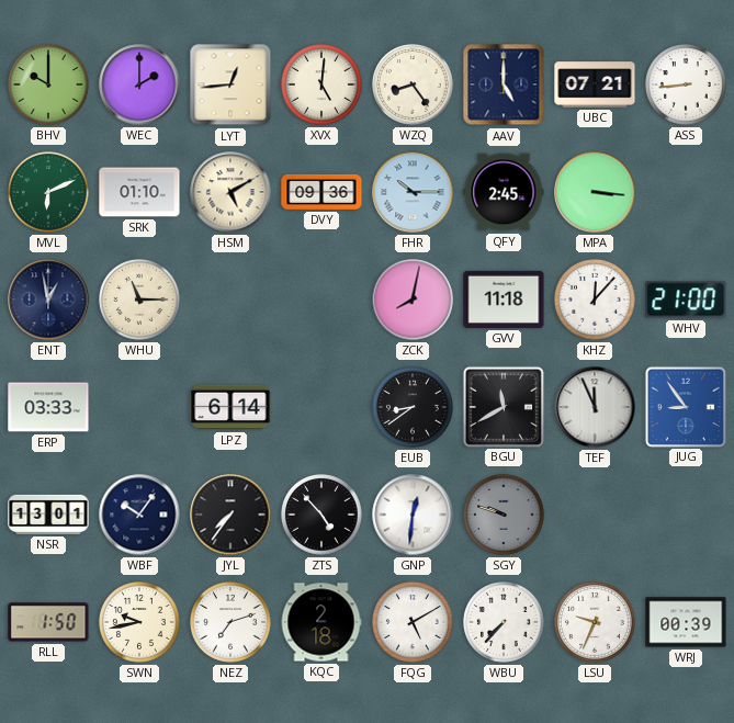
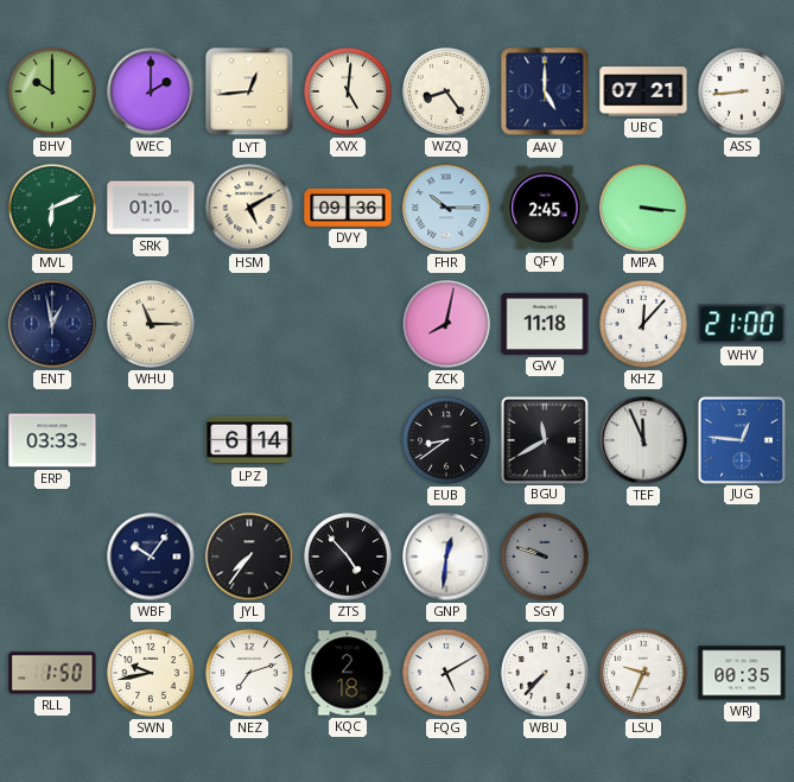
JUG: 8:54 -> 12:46
NSR: 13:01 -> none
WRJ: 00:39 -> 00:35
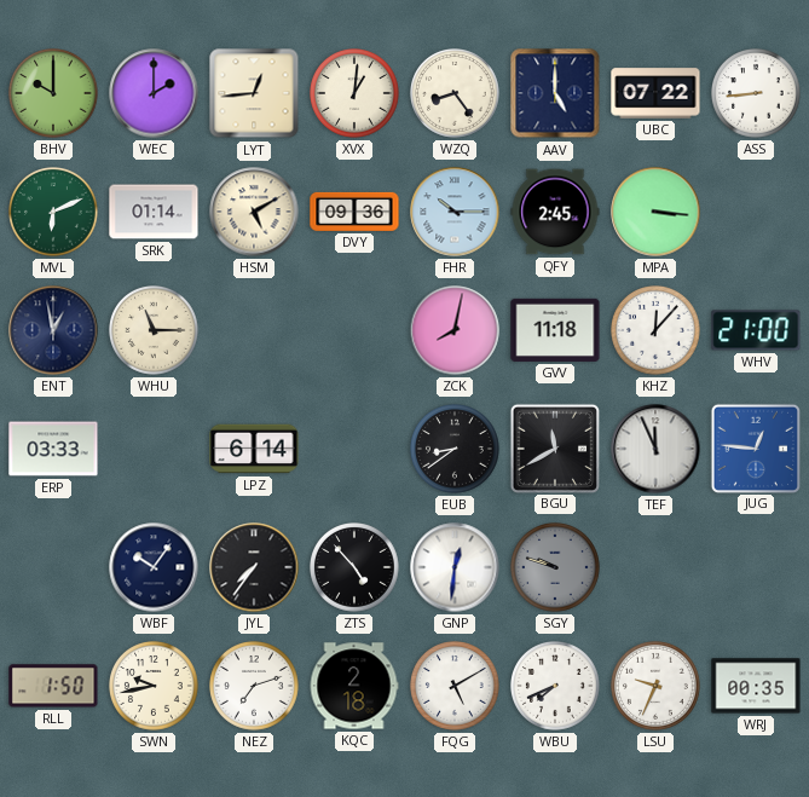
XVX: 5:01 -> 1:01
UBC: 07:21 -> 07:22
SRK: 01:10 -> 01:14
WBU: 7:37 -> 7:41
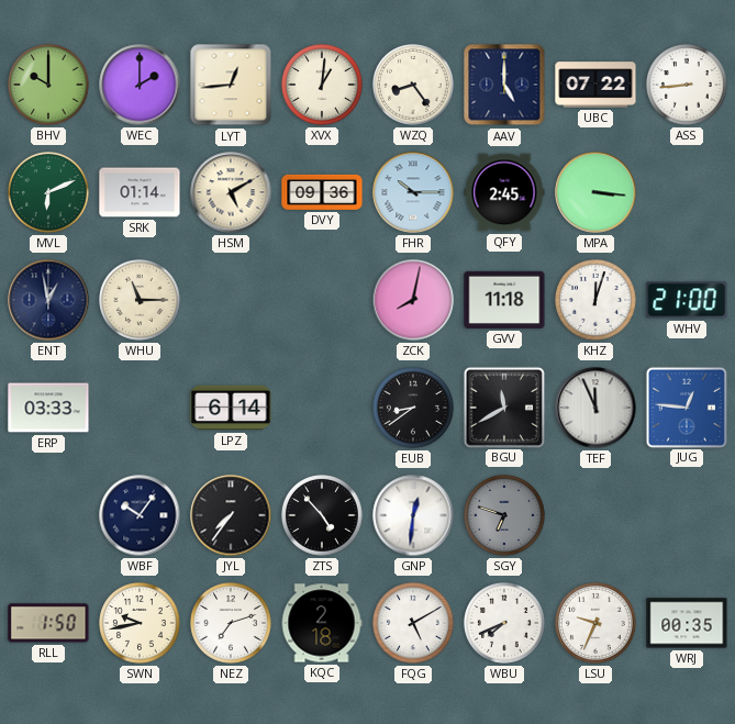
KHZ: 12:07 -> 12:03
SGY: 9:48 -> 6:48
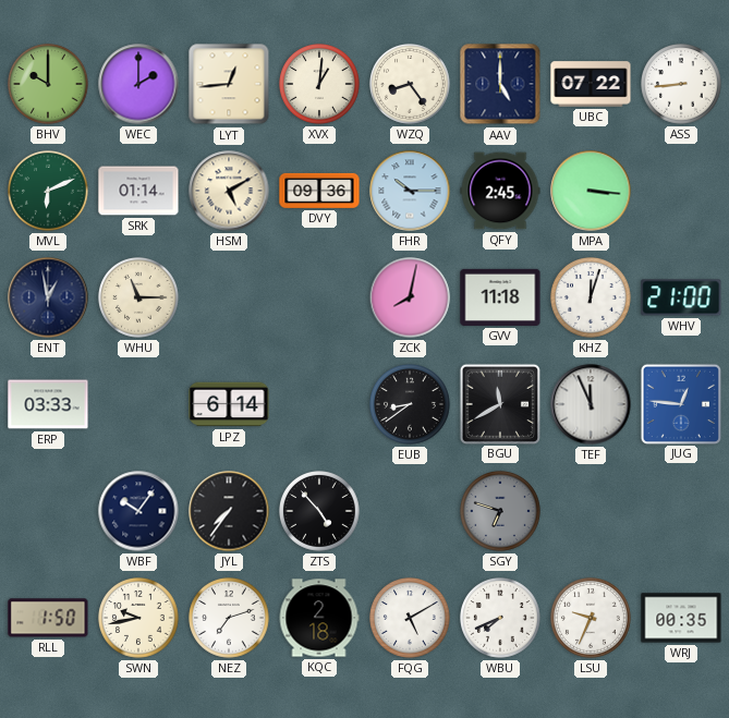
GNP: 12:31 -> none
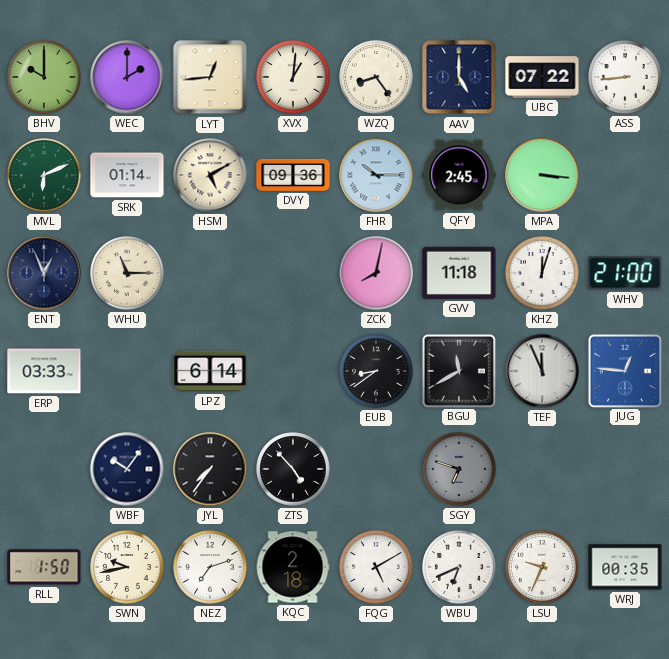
ENT: 12:58 -> 12:56
WBU: 7:41 -> 6:41
